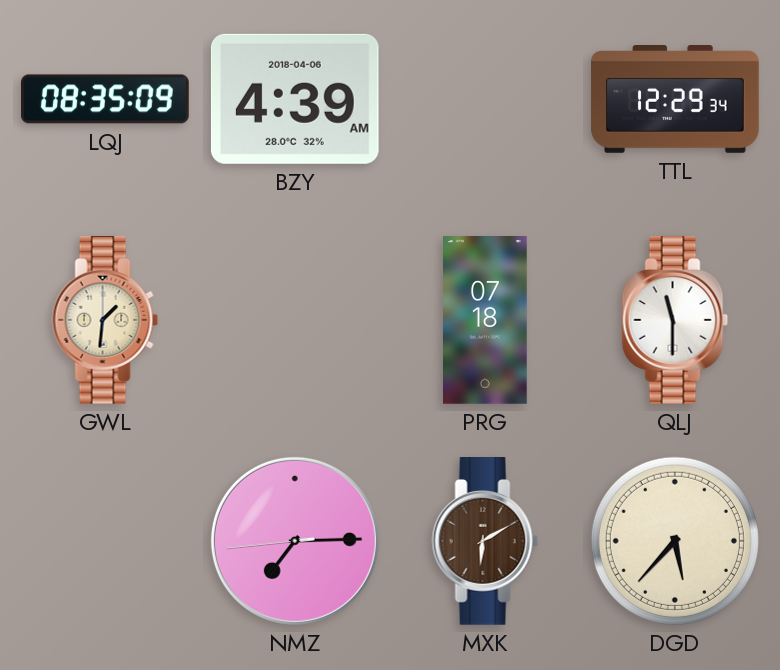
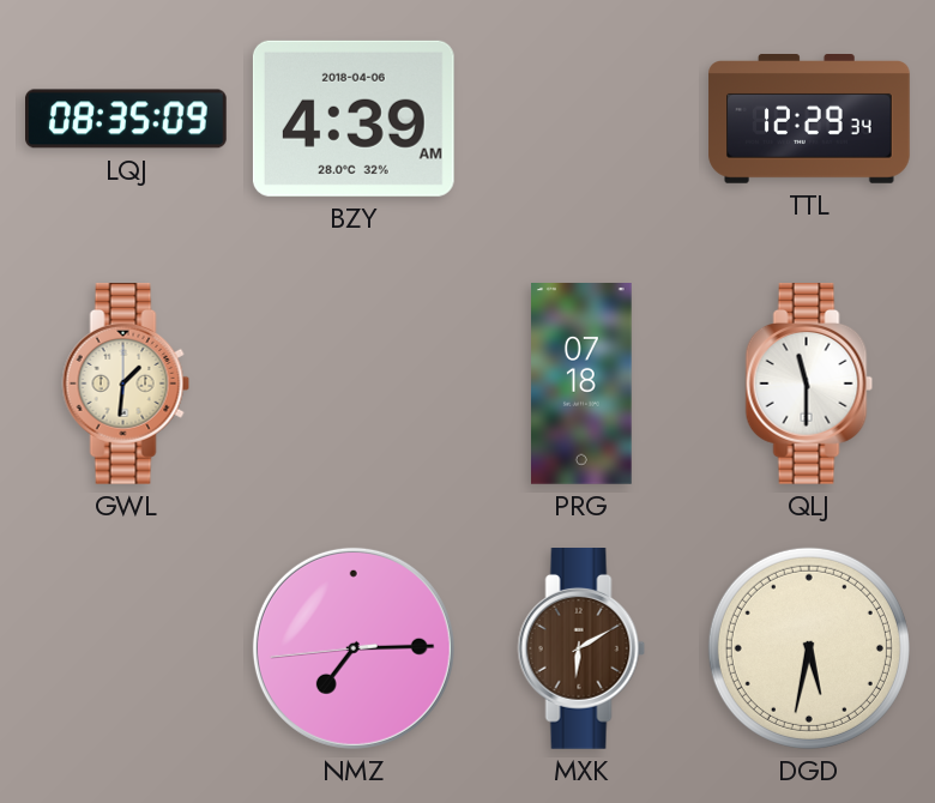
DGD: 5:37 -> 5:32
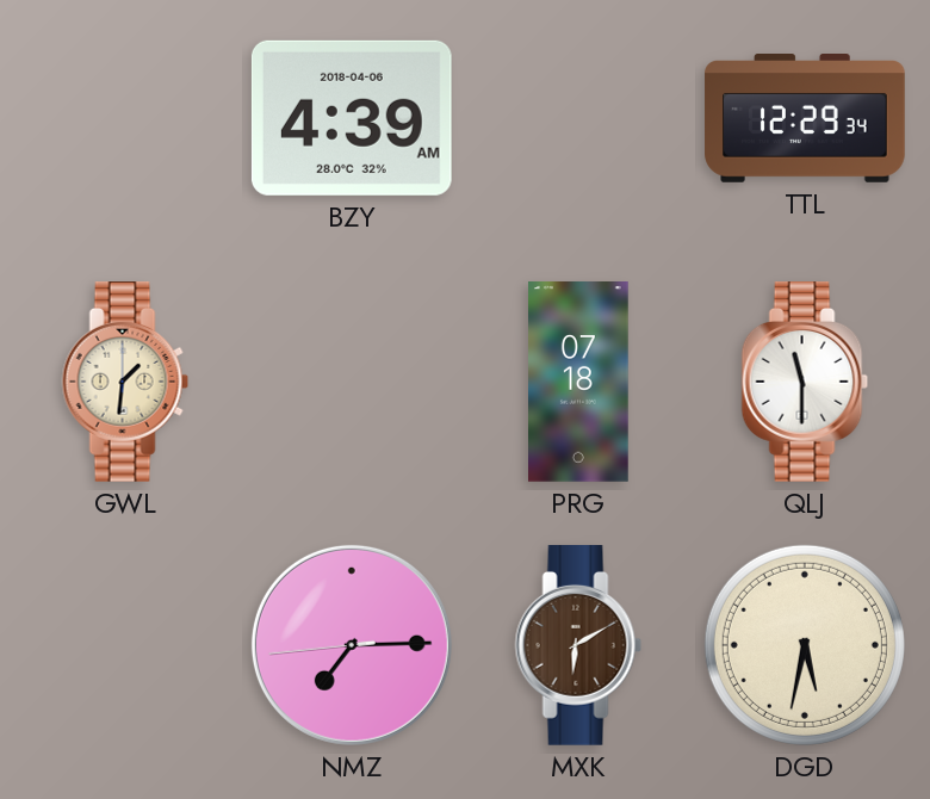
LQJ: 08:35 -> none
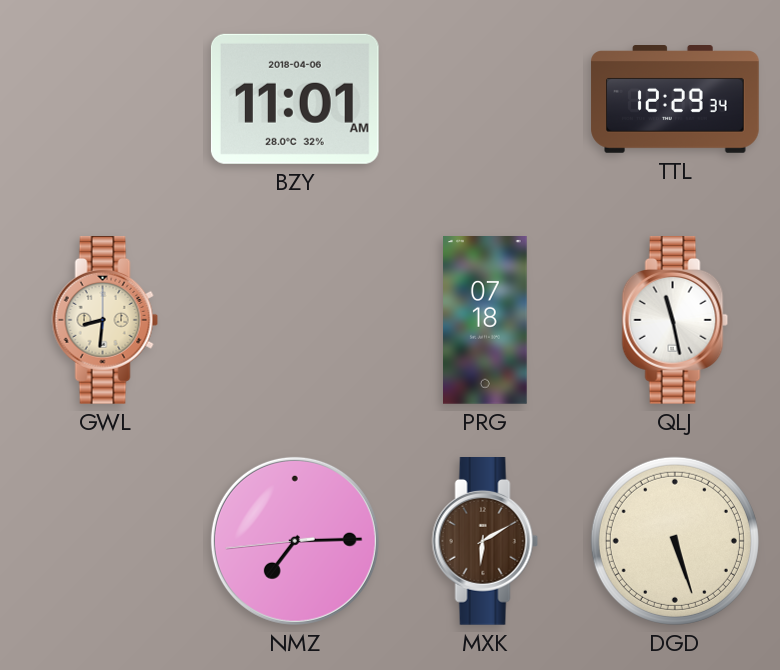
BZY: 4:39 -> 11:01
GWL: 1:31 -> 8:31
QLJ: 11:30 -> 11:28
DGD: 5:32 -> 5:27
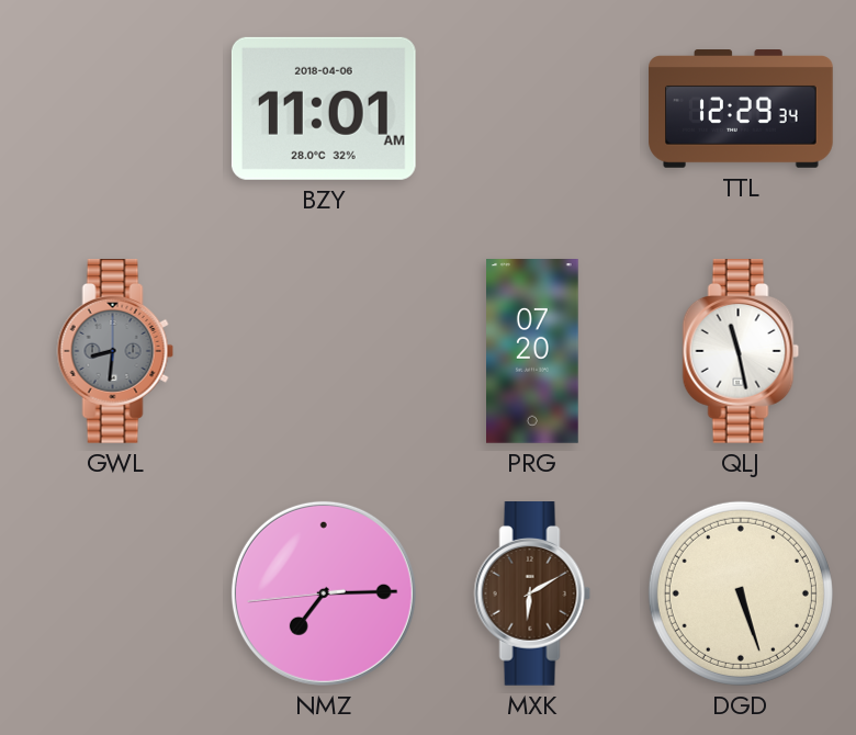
GWL dial: cream -> grey
PRG: 07:18 -> 07:20
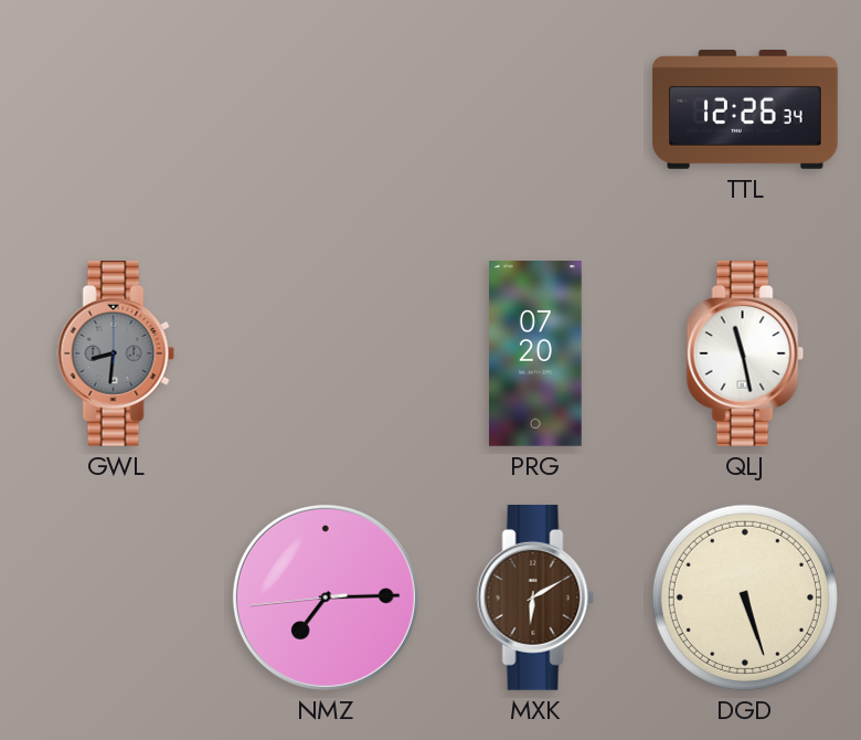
BZY: 11:01 -> none
TTL: 12:29 -> 12:26
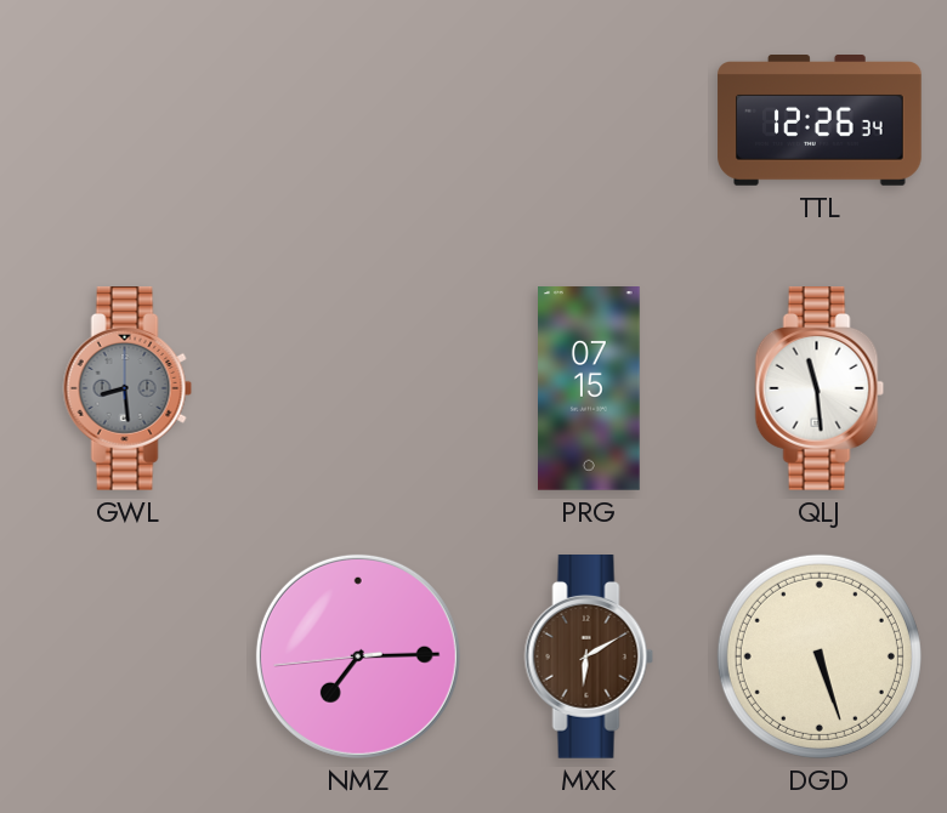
GWL: 8:31 -> 8:29
PRG: 07:20 -> 07:15
QLJ: 11:28 -> 11:29
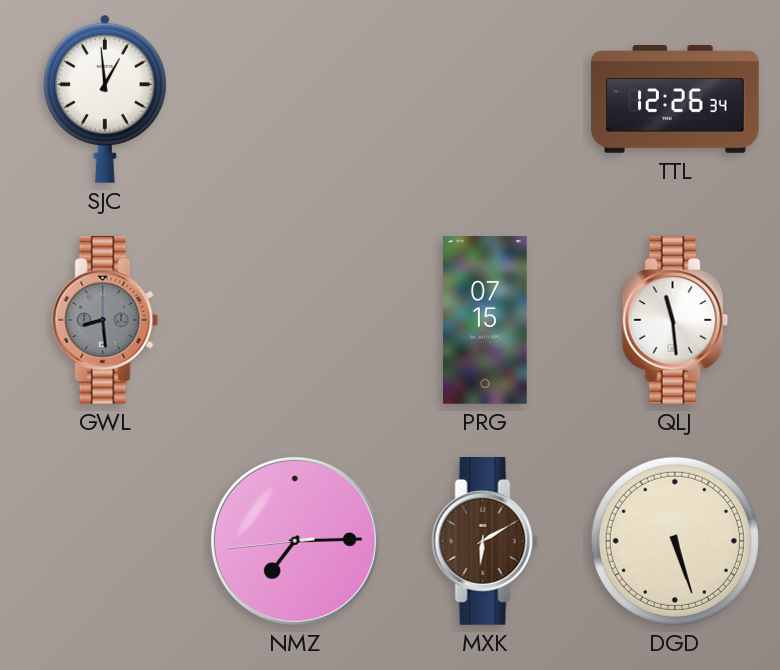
SJC: none -> 12:59
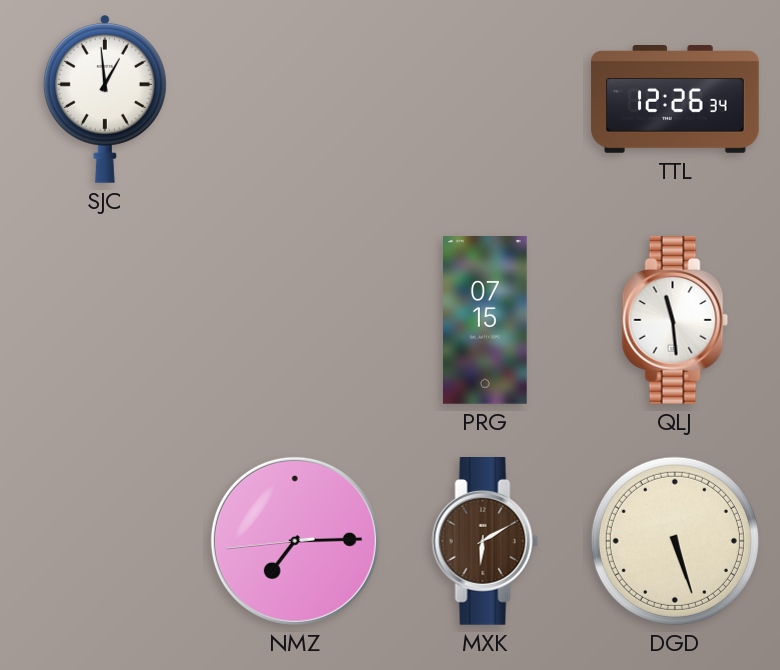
GWL: 8:29 -> none
